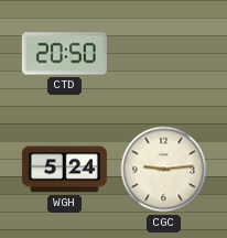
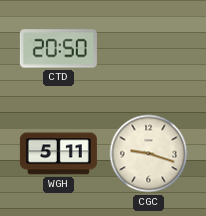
WGH: 5:24 -> 5:11
CGC: 9:14 -> 9:18
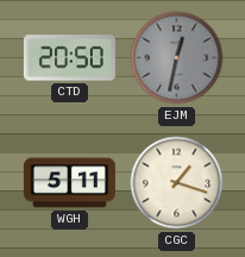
EJM: none -> 12:32
CGC: 9:18 -> 1:18
